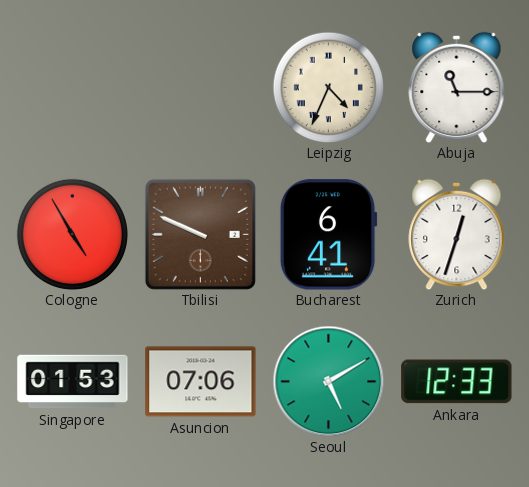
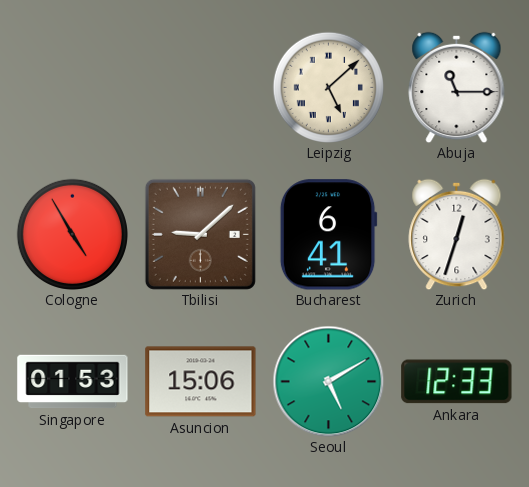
Leipzig: 4:34 -> 5:08
Tbilisi: 9:49 -> 9:08
Asuncion: 07:06 -> 15:06
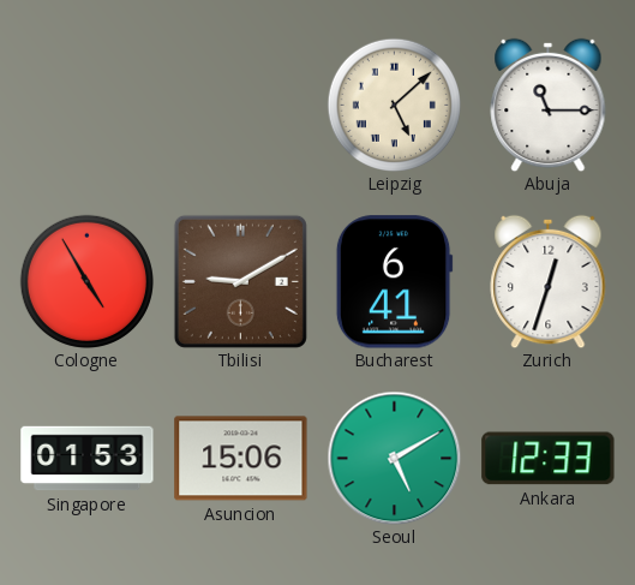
Tbilisi: 9:08 -> 9:10
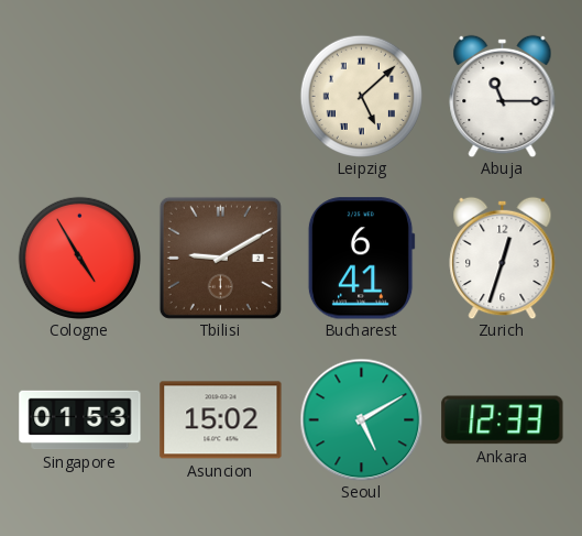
Asuncion: 15:06 -> 15:02
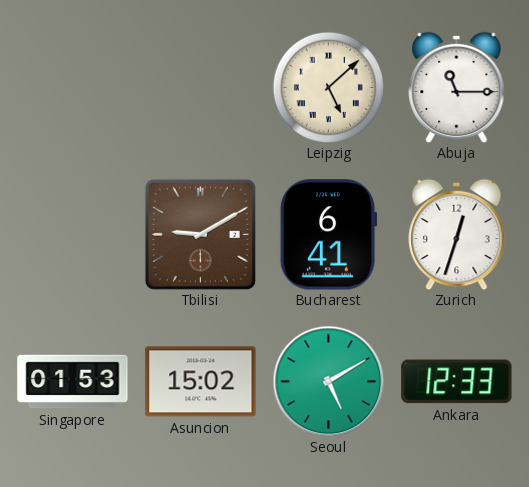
Cologne: 4:55 -> none
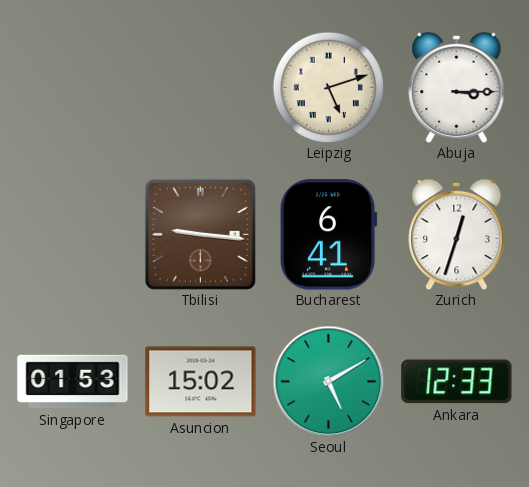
Leipzig: 5:08 -> 5:12
Abuja: 11:15 -> 3:15
Tbilisi: 9:10 -> 9:16
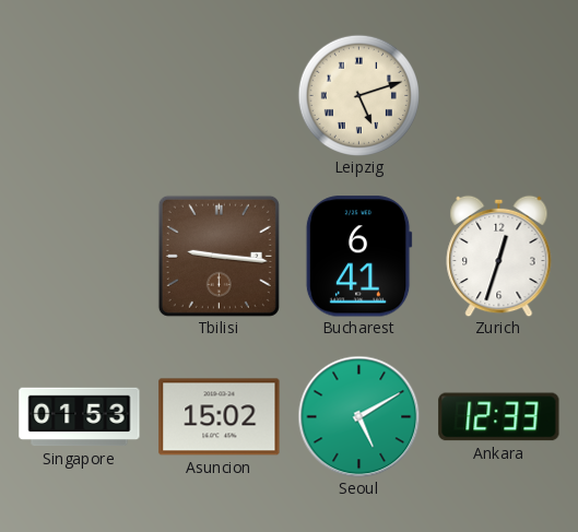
Abuja: 3:15 -> none
